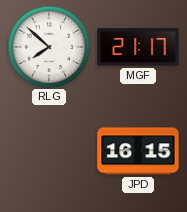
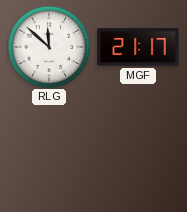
RLG: 7:52 -> 11:52
JPD: 16:15 -> none
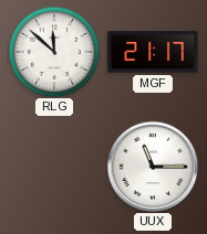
UUX: none -> 11:15
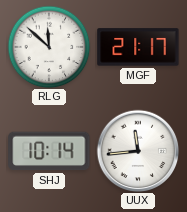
SHJ: none -> 10:14
UUX: 11:15 -> 11:44
